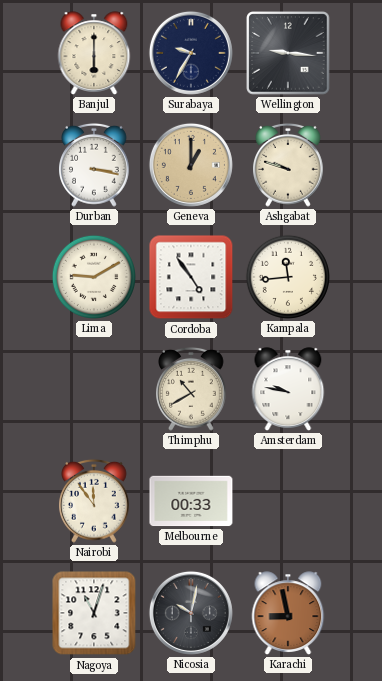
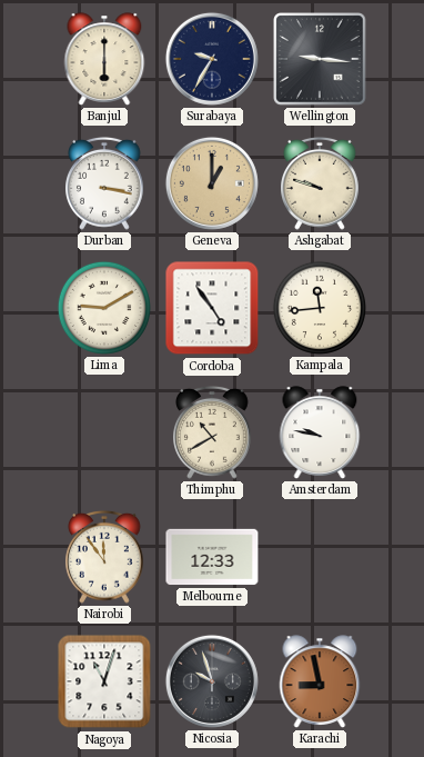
Melbourne: 00:33 -> 12:33
Nicosia: 10:02 -> 9:57
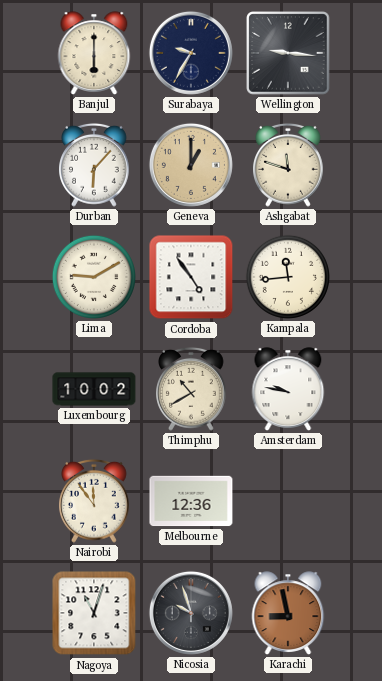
Durban: 3:17 -> 6:07
Ashgabat: 9:48 -> 11:48
Luxembourg: none -> 10:02
Melbourne: 12:33 -> 12:36
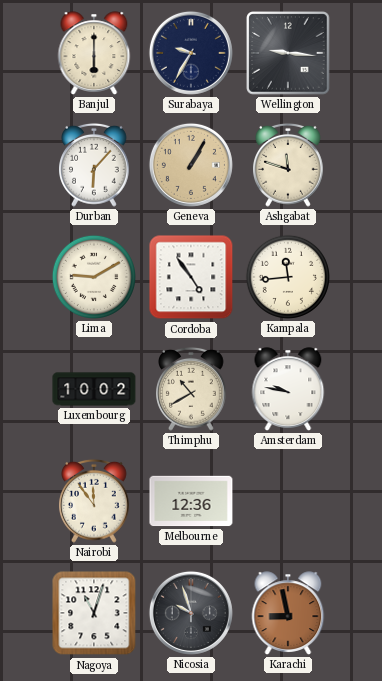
Geneva: 1:00 -> 1:05
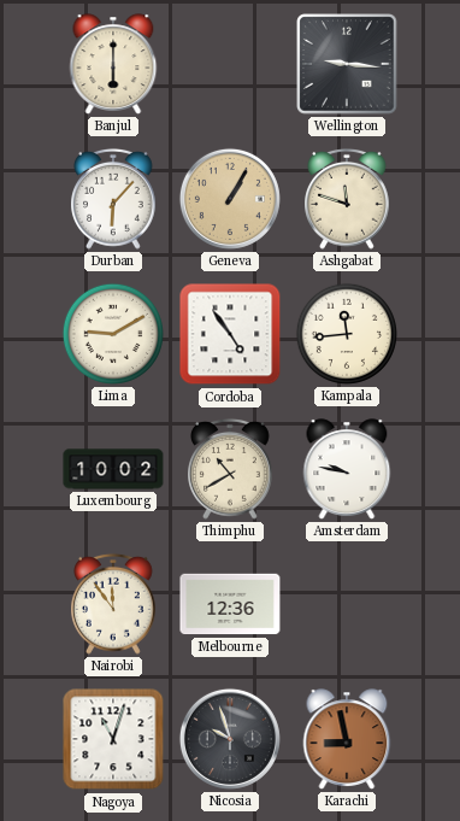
Surabaya: 9:35 -> none
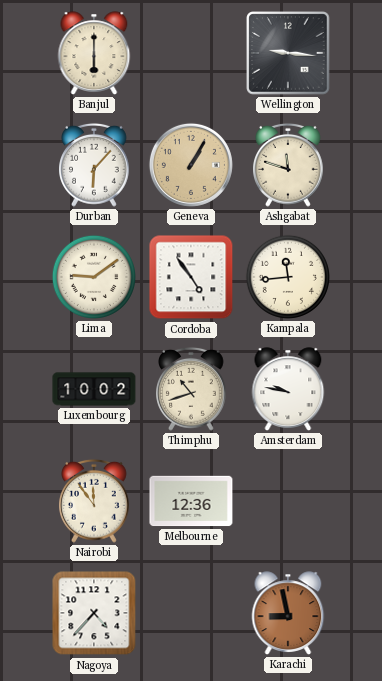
Lima: 9:10 -> 9:09
Thimphu: 10:40 -> 10:42
Nagoya: 11:03 -> 4:37
Nicosia: 9:57 -> none
